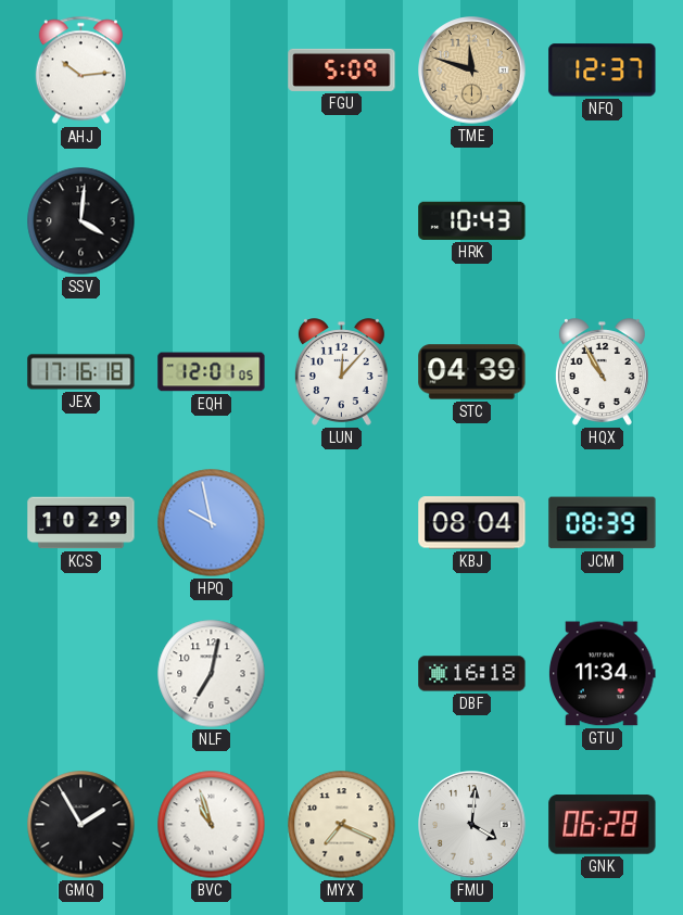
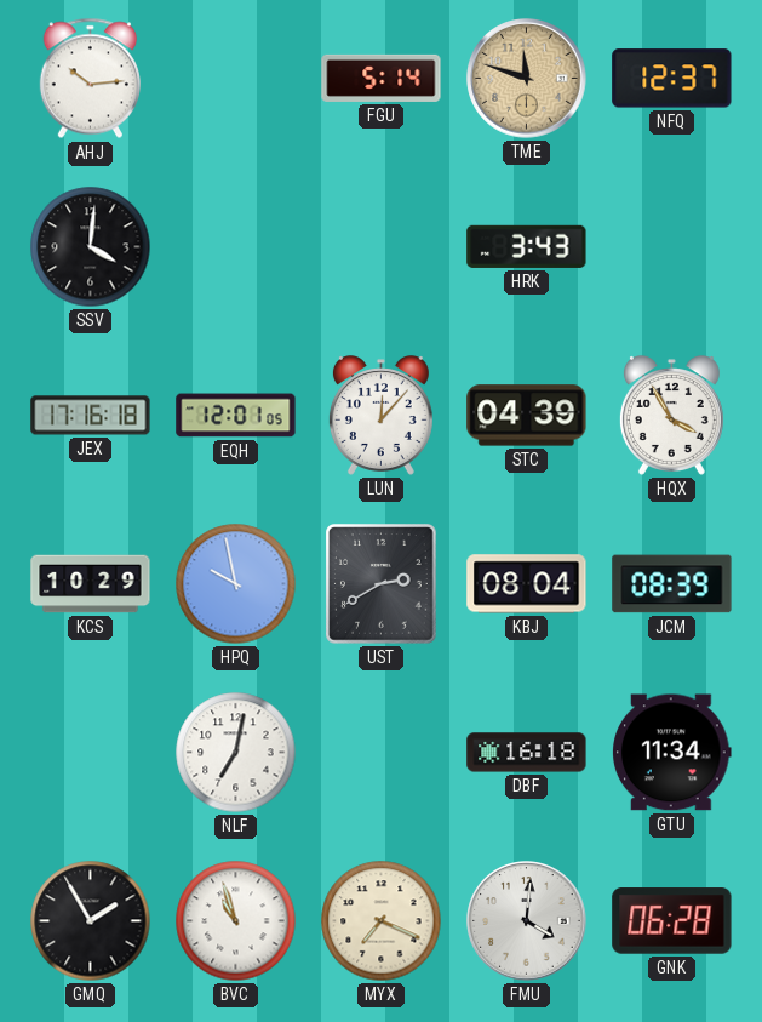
FGU: 5:09 -> 5:14
HRK: 10:43 -> 3:43
HQX: 10:55 -> 3:55
UST: none -> 2:40
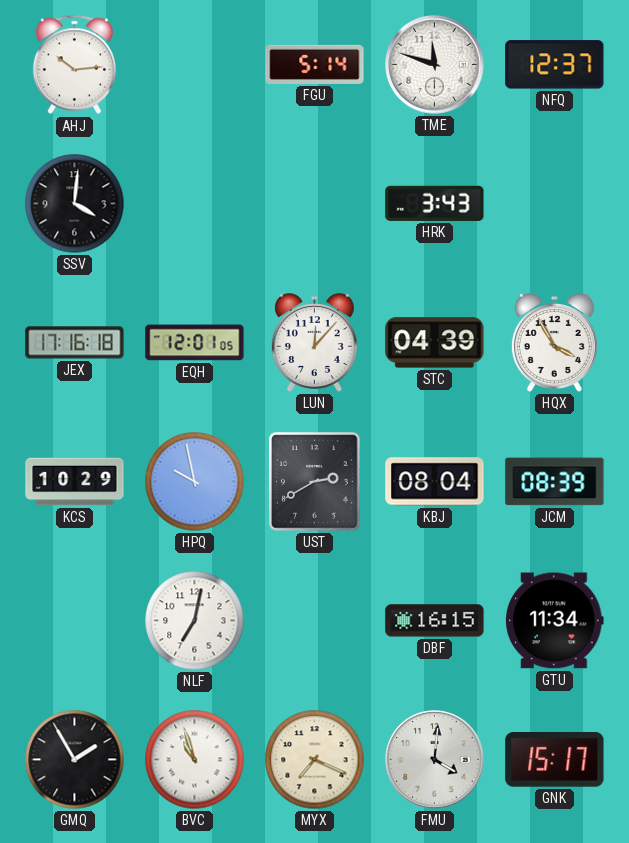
TME dial: champagne -> white
DBF: 16:18 -> 16:15
GNK: 06:28 -> 15:17
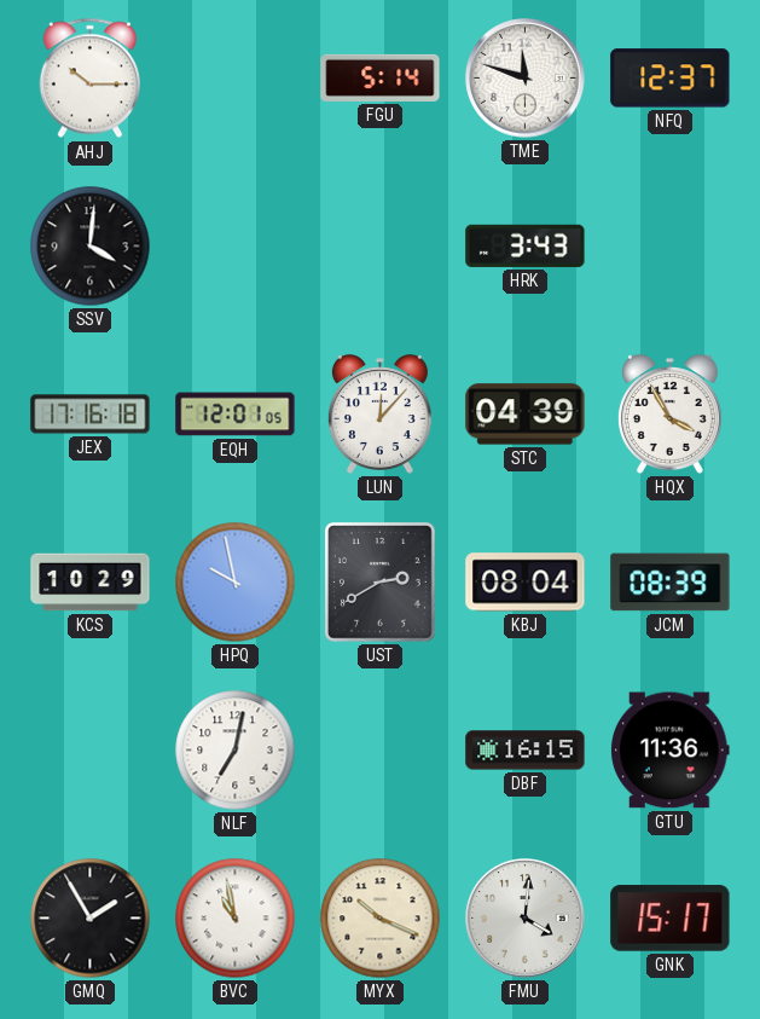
AHJ: 10:14 -> 10:15
GTU: 11:34 -> 11:36
BVC: 10:57 -> 10:58
MYX: 7:19 -> 10:19
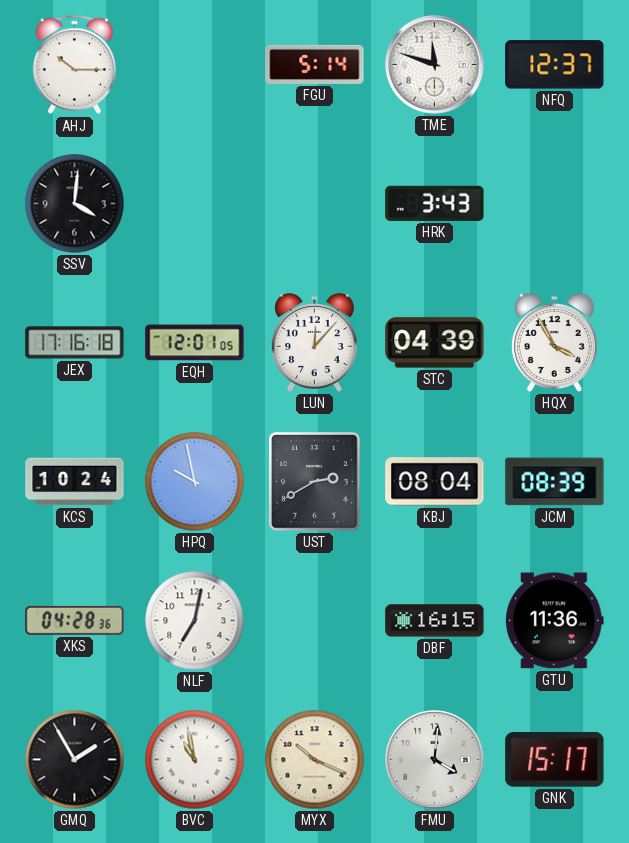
KCS: 10:29 -> 10:24
XKS: none -> 04:28
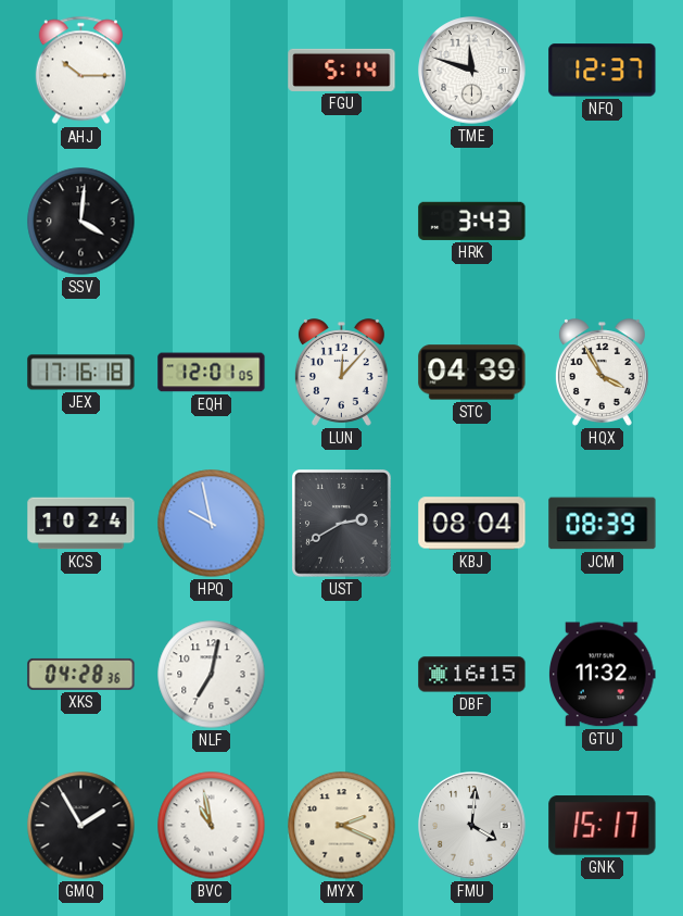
GTU: 11:36 -> 11:32
MYX: 10:19 -> 2:19
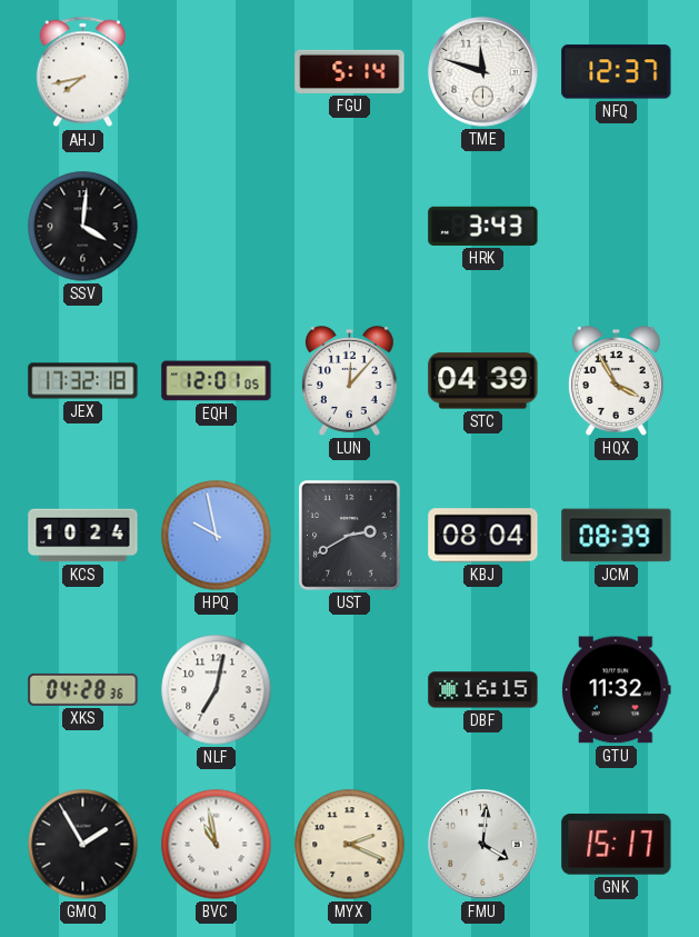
AHJ: 10:15 -> 7:43
JEX: 17:16 -> 17:32
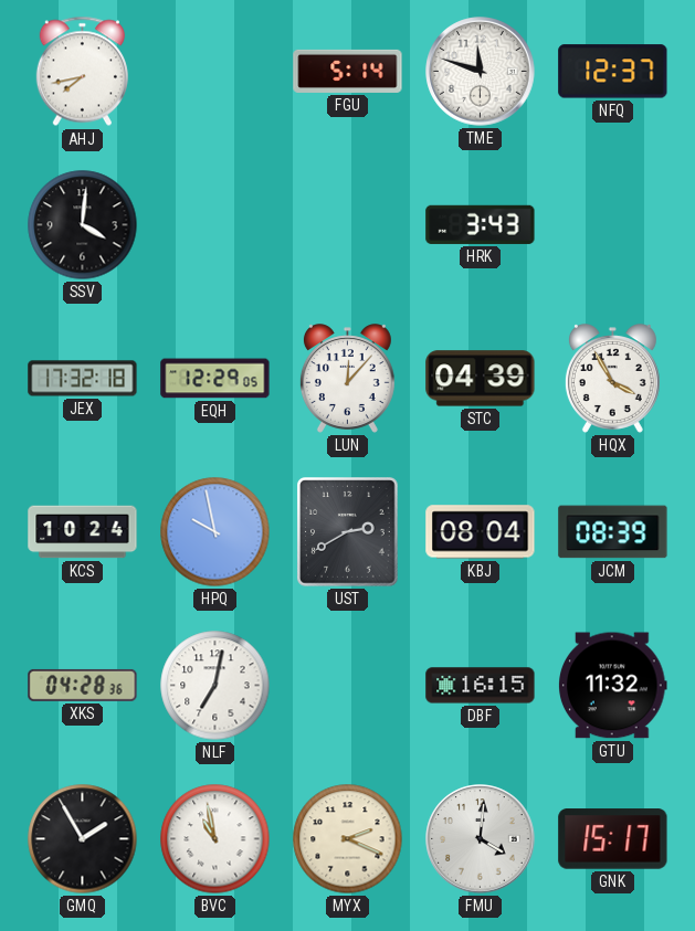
EQH: 12:01 -> 12:29
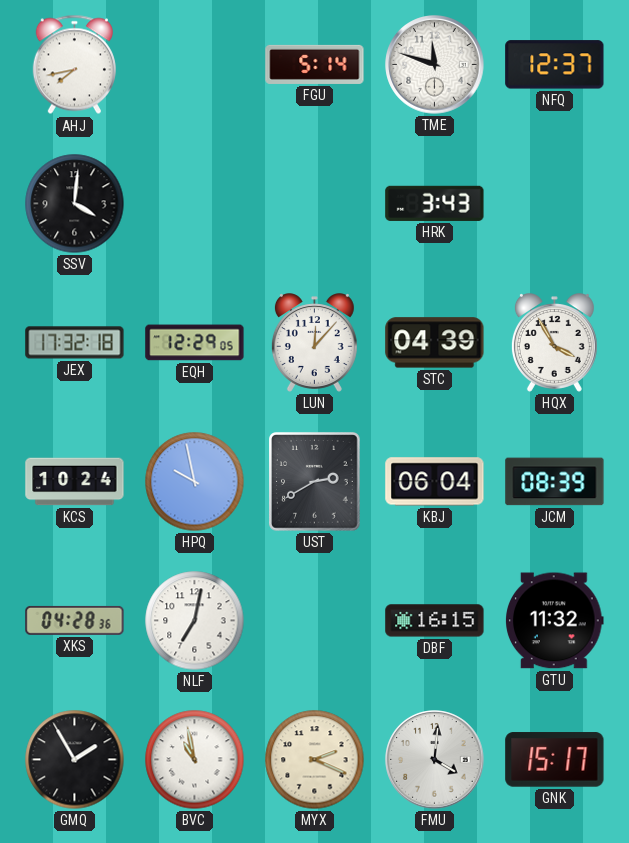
KBJ: 08:04 -> 06:04
